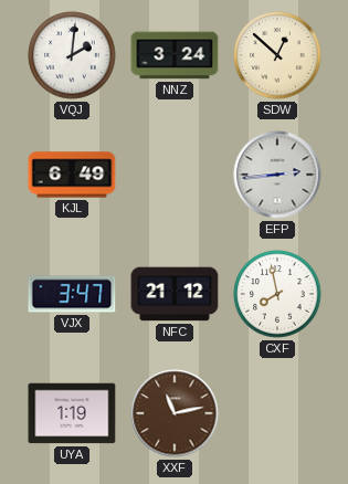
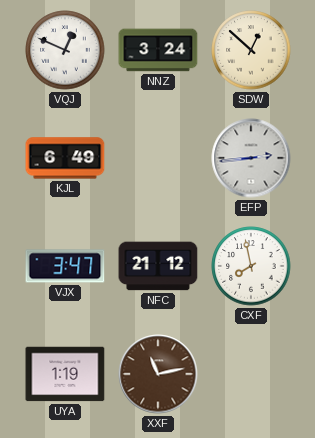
VQJ: 2:01 -> 12:49
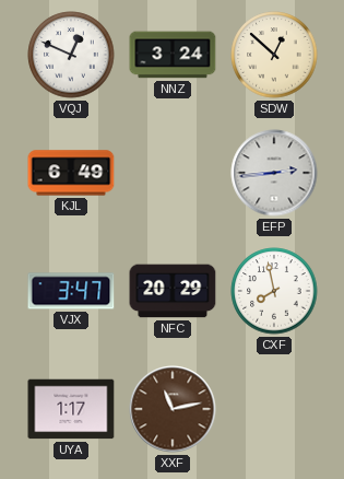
NFC: 21:12 -> 20:29
UYA: 1:19 -> 1:17
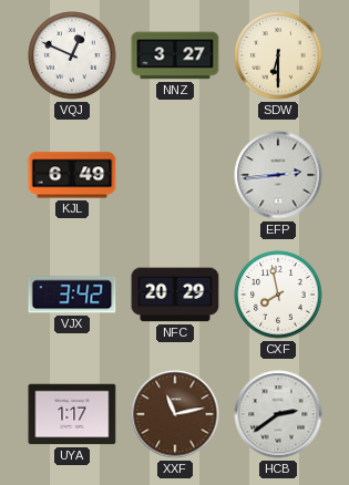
NNZ: 3:24 -> 3:27
SDW: 12:52 -> 6:30
VJX: 3:47 -> 3:42
HCB: none -> 2:39
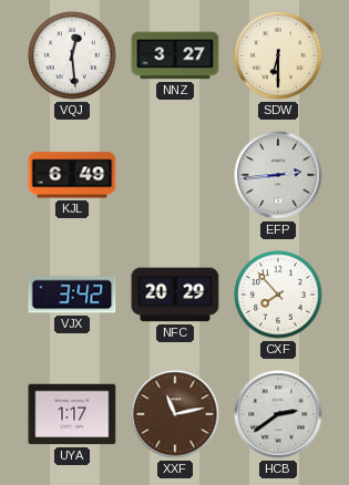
VQJ: 12:49 -> 12:29
CXF: 7:58 -> 7:53
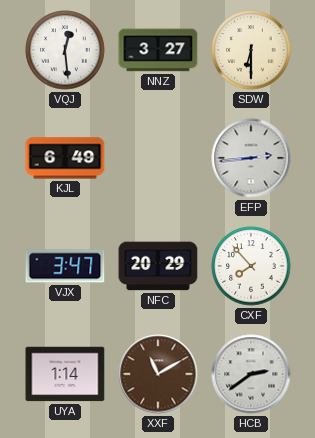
VJX: 3:42 -> 3:47
UYA: 1:17 -> 1:14
XXF: 11:13 -> 11:10
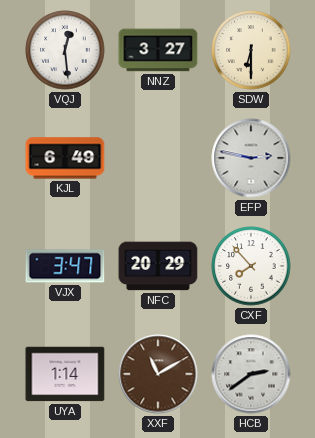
EFP: 2:44 -> 2:47
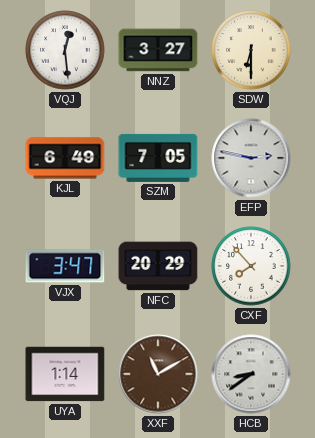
SZM: none -> 7:05
HCB: 2:39 -> 8:39
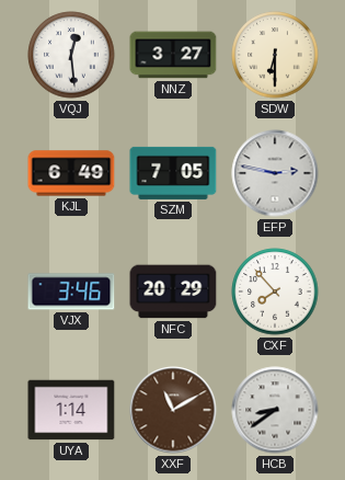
VJX: 3:47 -> 3:46
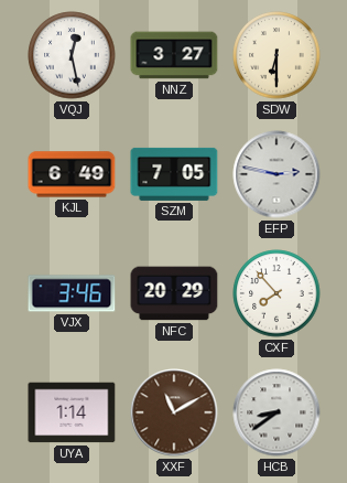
VQJ: 12:29 -> 12:28
